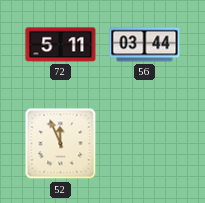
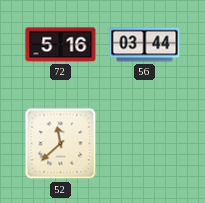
72: 5:11 -> 5:16
52: 11:56 -> 11:38
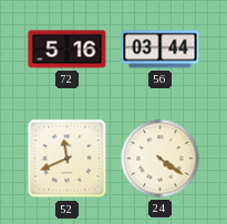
52: 11:38 -> 11:41
24: none -> 4:21
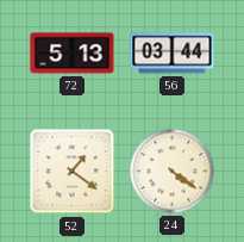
72: 5:16 -> 5:13
52: 11:41 -> 1:21
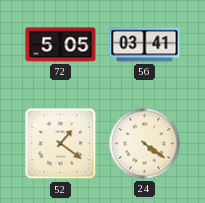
72: 5:13 -> 5:05
56: 03:44 -> 03:41
